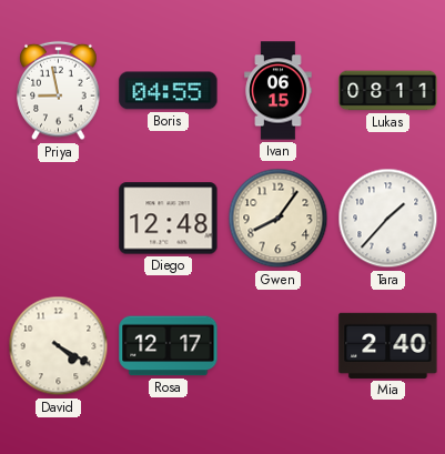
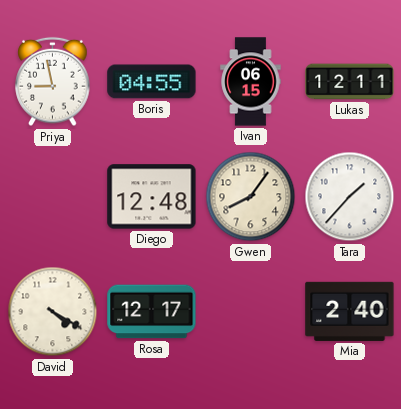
Lukas: 08:11 -> 12:11
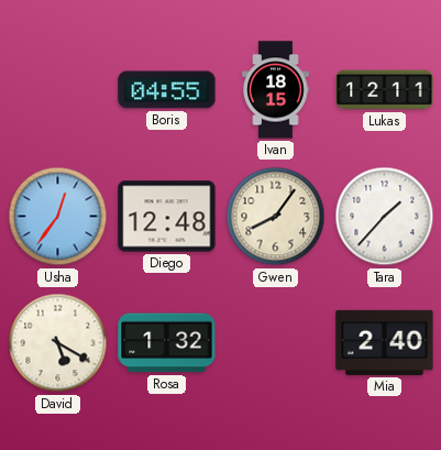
Priya: 8:58 -> none
Ivan: 06:15 -> 18:15
Usha: none -> 12:36
David: 4:20 -> 5:20
Rosa: 12:17 -> 1:32
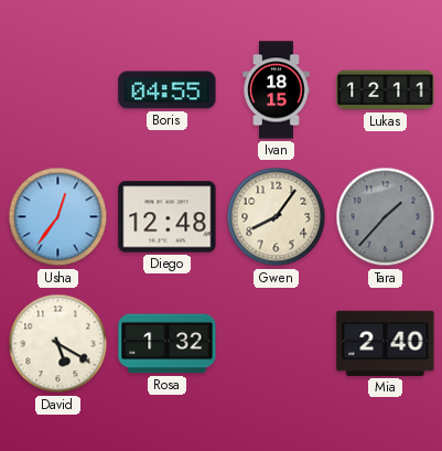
Tara dial: white -> grey
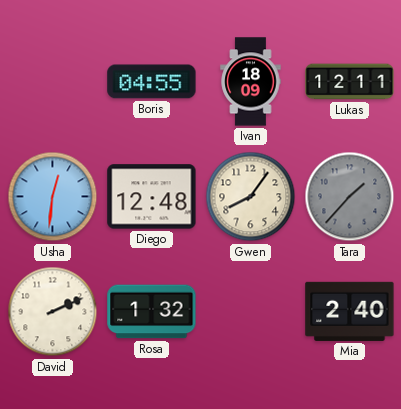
Ivan: 18:15 -> 18:09
Usha: 12:36 -> 12:31
David: 5:20 -> 2:11
